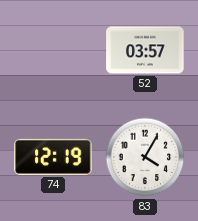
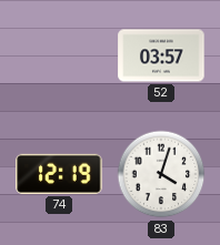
83: 4:05 -> 4:03
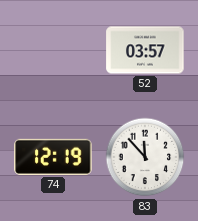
83: 4:03 -> 11:53
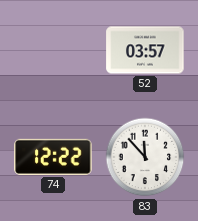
74: 12:19 -> 12:22
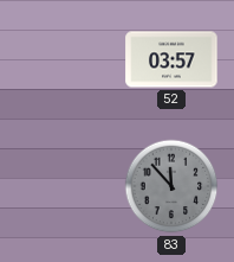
74: 12:22 -> none
83 dial: white -> grey
